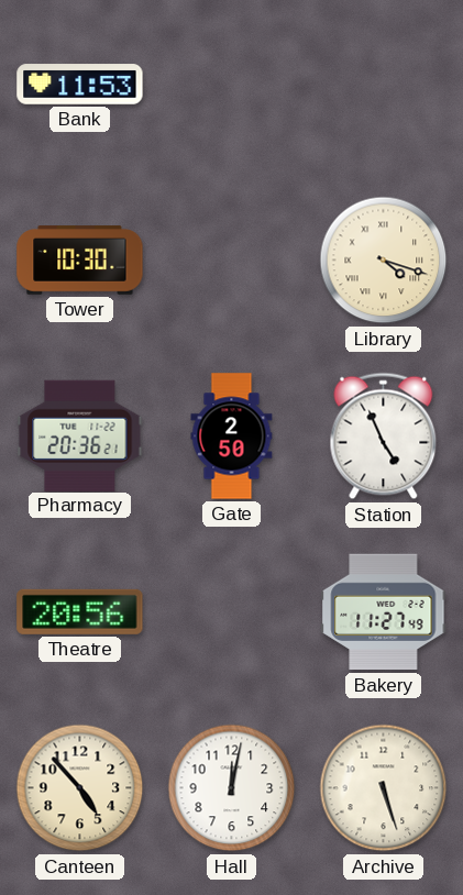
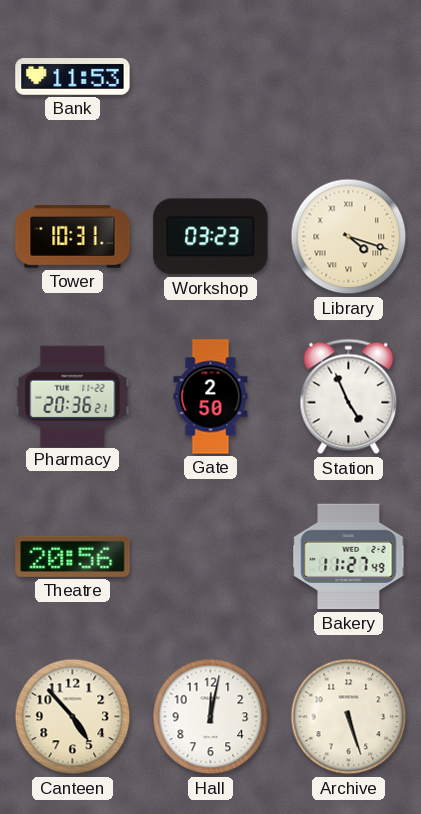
Tower: 10:30 -> 10:31
Workshop: none -> 03:23
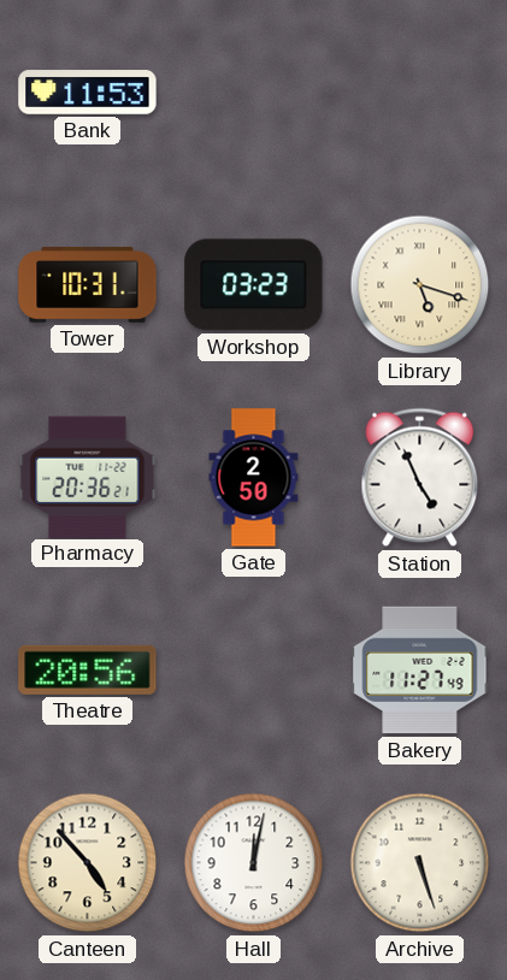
Library: 4:18 -> 5:18
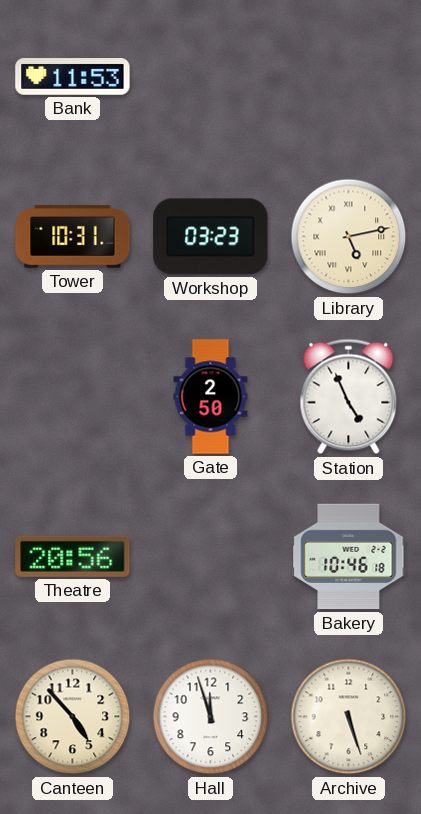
Library: 5:18 -> 5:13
Pharmacy: 20:36 -> none
Bakery: 11:27 -> 10:46
Hall: 12:02 -> 11:57
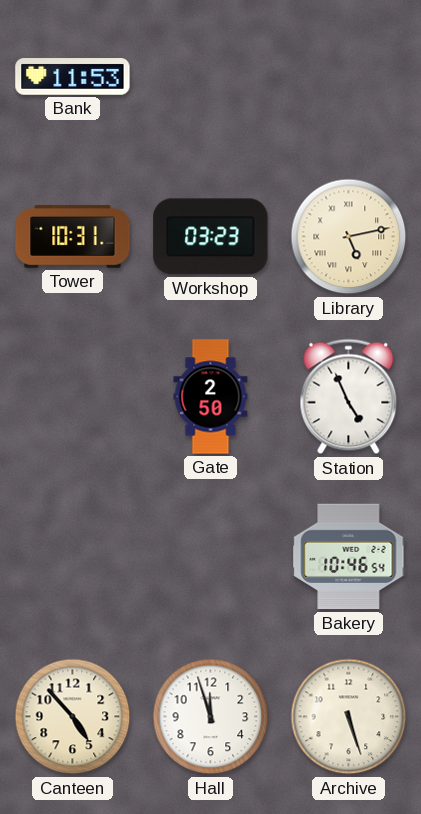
Theatre: 20:56 -> none
Bakery: 10:46:18 -> 10:46:54
